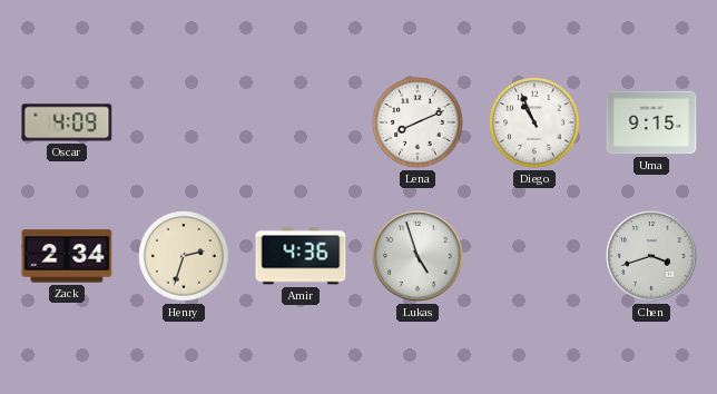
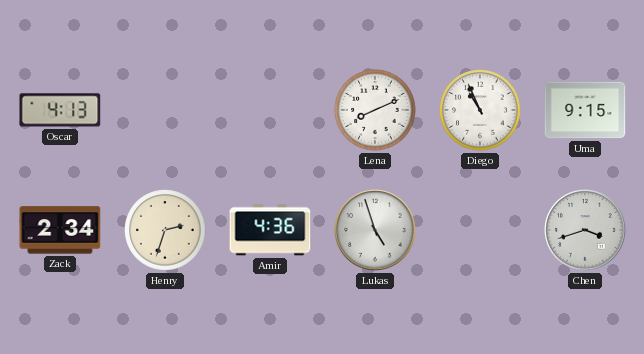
Oscar: 4:09 -> 4:13
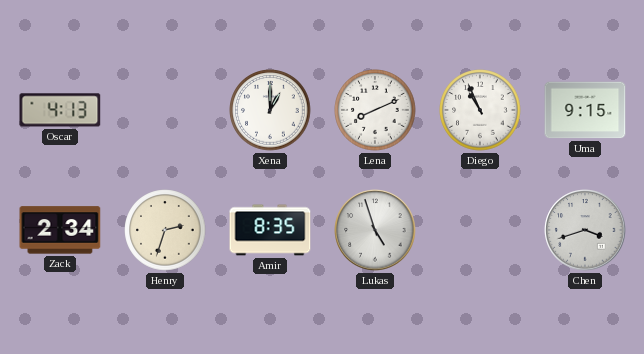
Xena: none -> 1:00
Amir: 4:36 -> 8:35
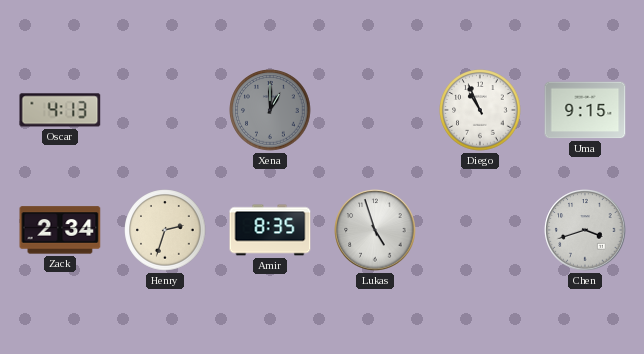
Xena dial: white -> grey
Lena: 8:11 -> none
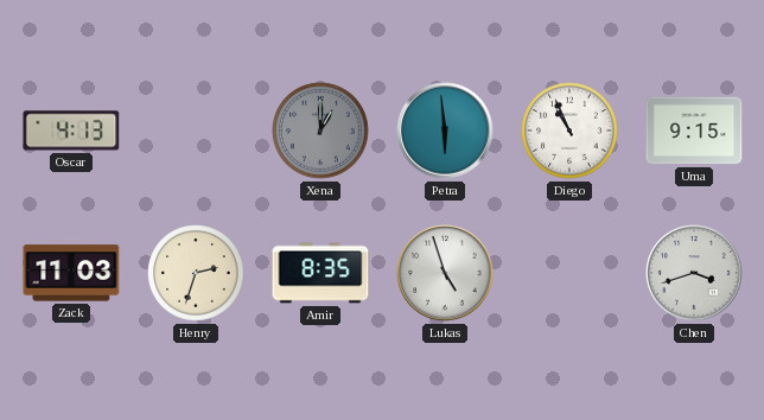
Petra: none -> 5:59
Zack: 2:34 -> 11:03
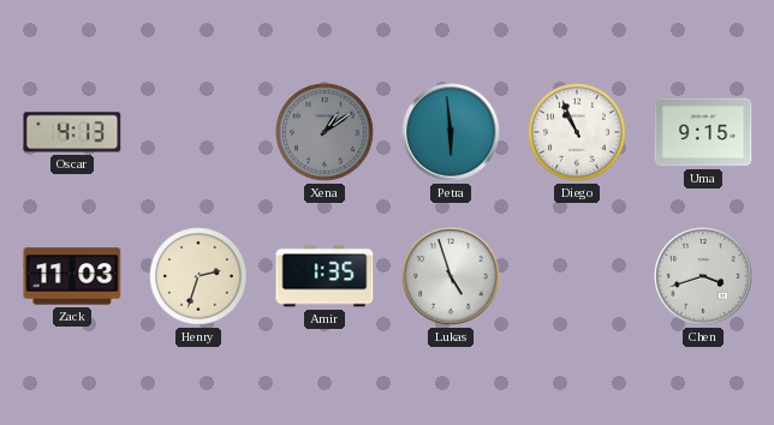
Xena: 1:00 -> 1:09
Amir: 8:35 -> 1:35
